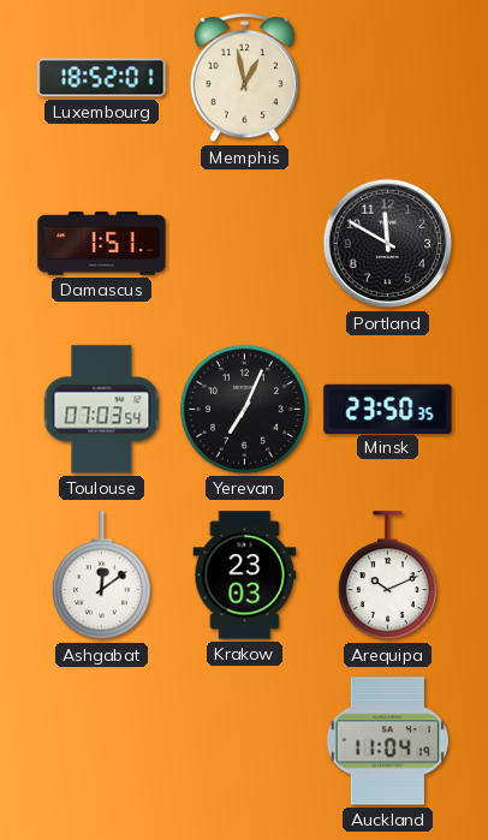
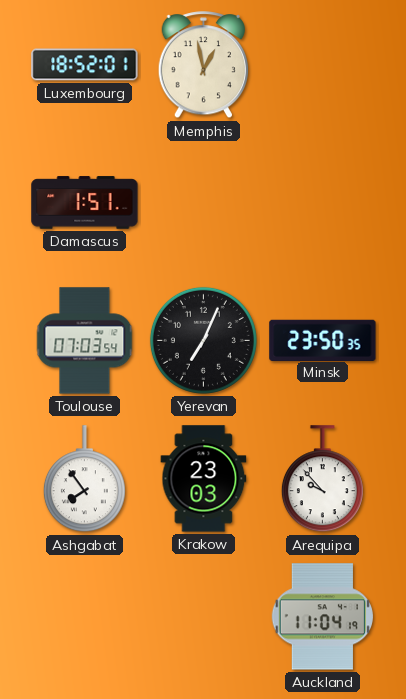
Portland: 11:50 -> none
Ashgabat: 12:09 -> 7:54
Arequipa: 10:11 -> 9:53
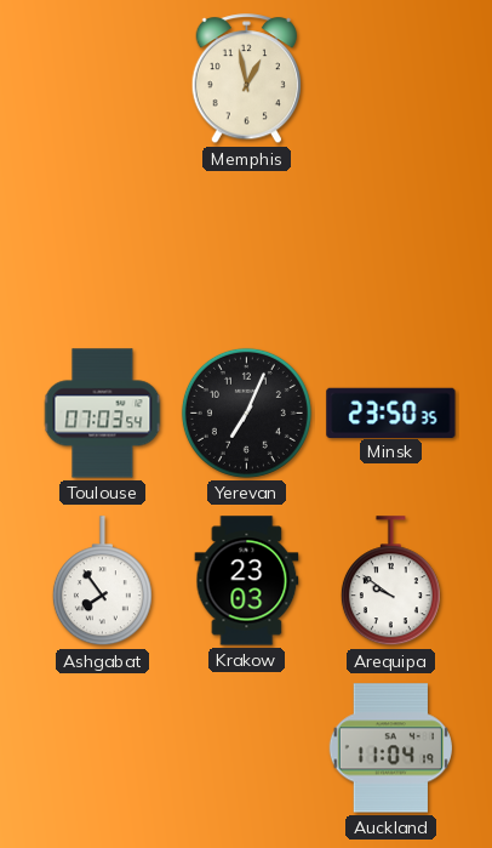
Luxembourg: 18:52 -> none
Damascus: 1:51 -> none
Arequipa: 9:53 -> 9:51
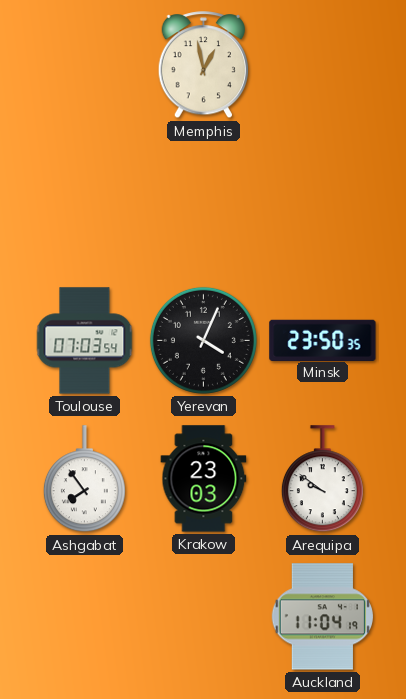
Yerevan: 7:04 -> 4:04
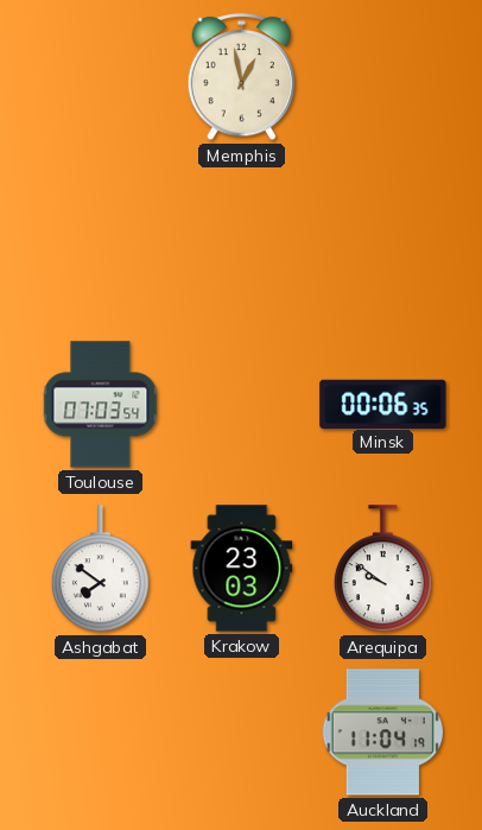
Yerevan: 4:04 -> none
Minsk: 23:50 -> 00:06
Ashgabat: 7:54 -> 7:51
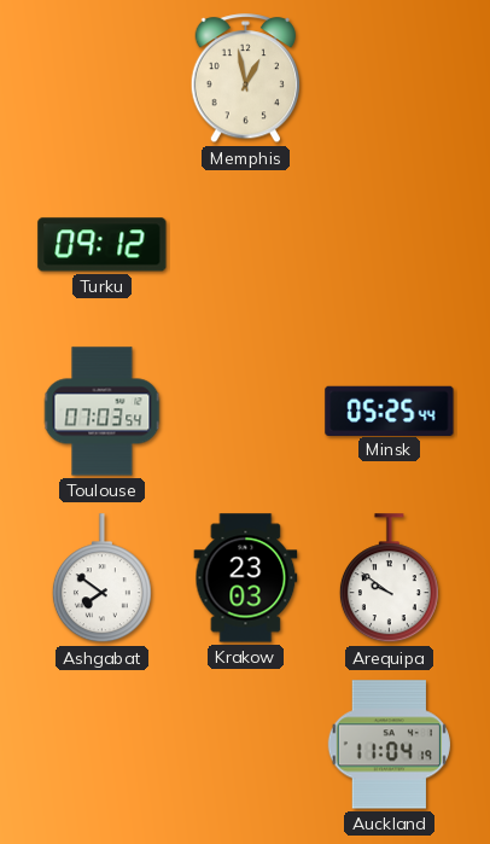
Turku: none -> 09:12
Minsk: 00:06 -> 05:25
